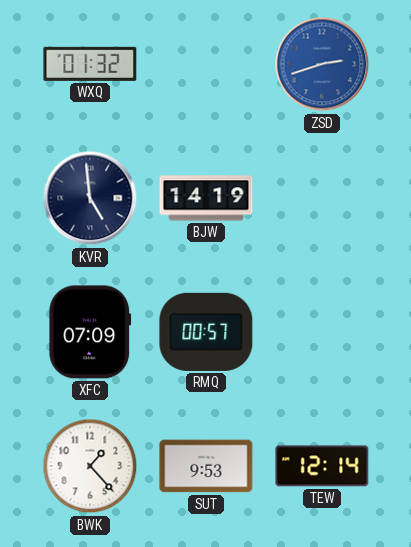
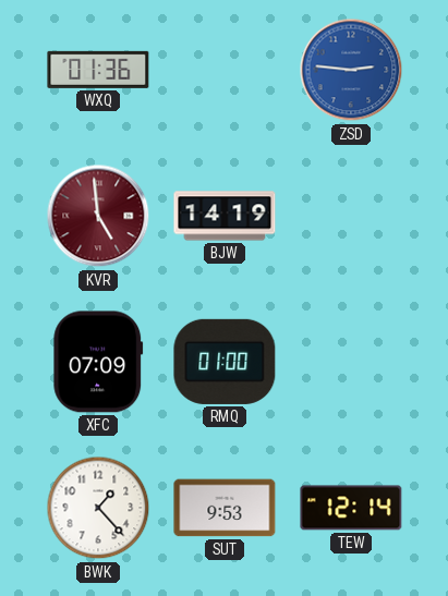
WXQ: 01:32 -> 01:36
ZSD: 2:42 -> 2:46
KVR dial: navy -> burgundy
RMQ: 00:57 -> 01:00
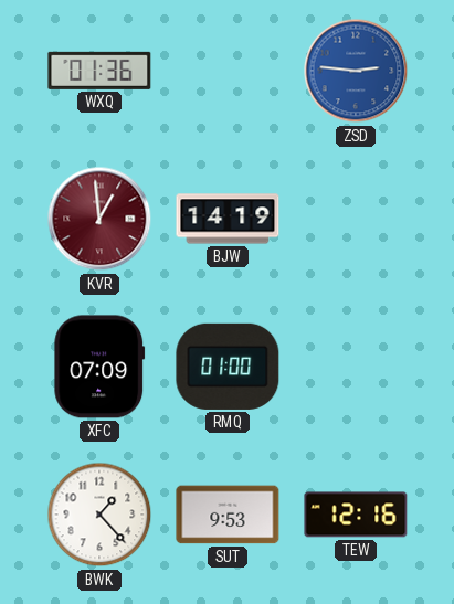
KVR: 4:59 -> 12:59
TEW: 12:14 -> 12:16
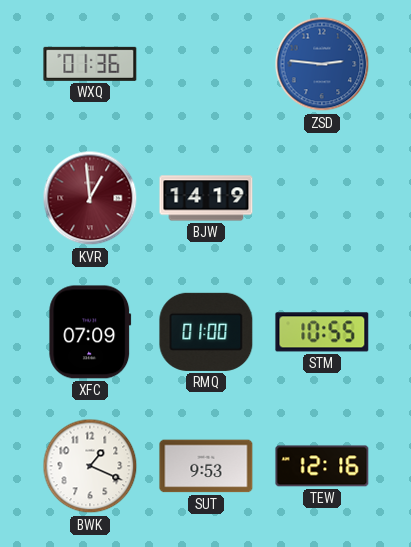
STM: none -> 10:55
BWK: 1:23 -> 1:19
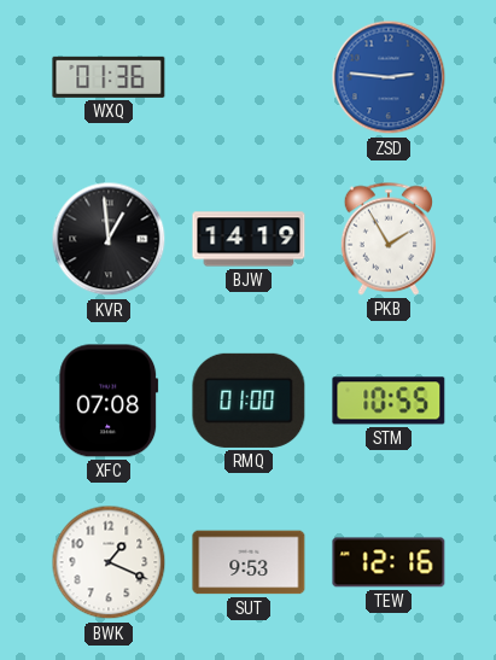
KVR dial: burgundy -> black
PKB: none -> 1:55
XFC: 07:09 -> 07:08
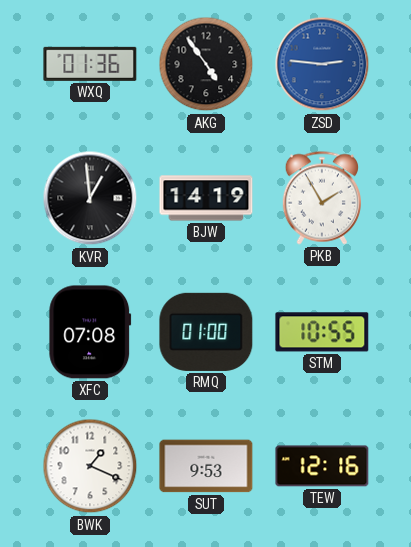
AKG: none -> 4:54
